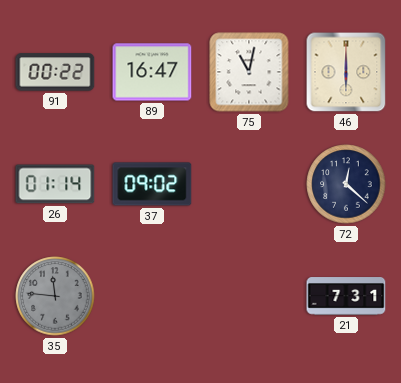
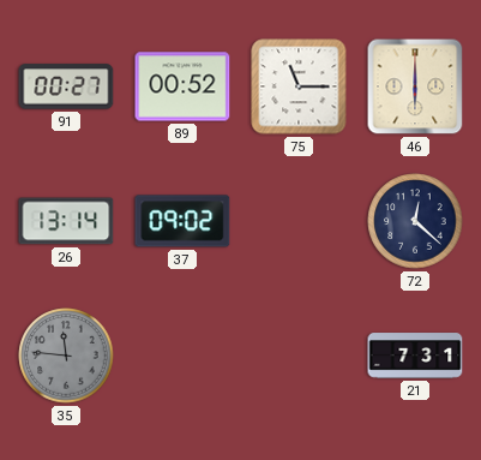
91: 00:22 -> 00:27
89: 16:47 -> 00:52
75: 11:02 -> 11:15
26: 01:14 -> 13:14
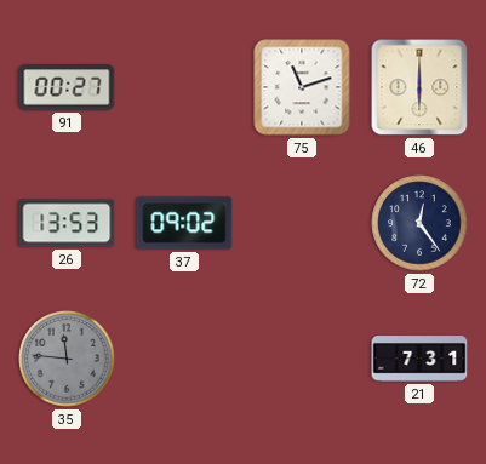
89: 00:52 -> none
75: 11:15 -> 11:12
26: 13:14 -> 13:53
72: 12:22 -> 12:24
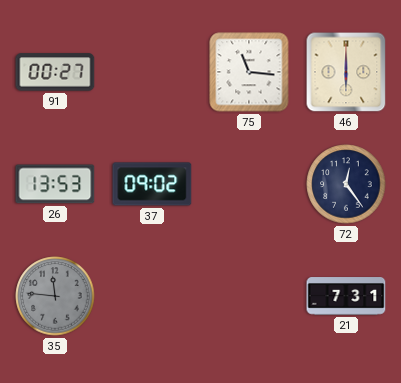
75: 11:12 -> 11:16
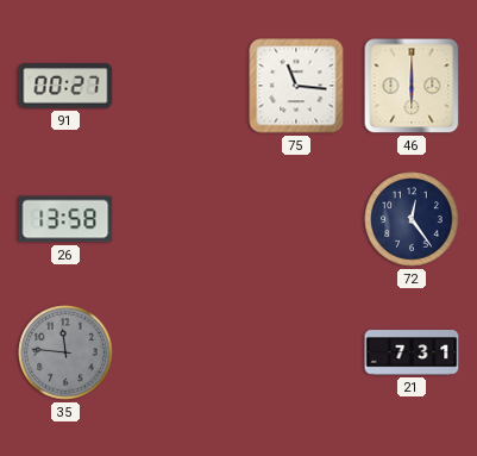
26: 13:53 -> 13:58
37: 09:02 -> none
